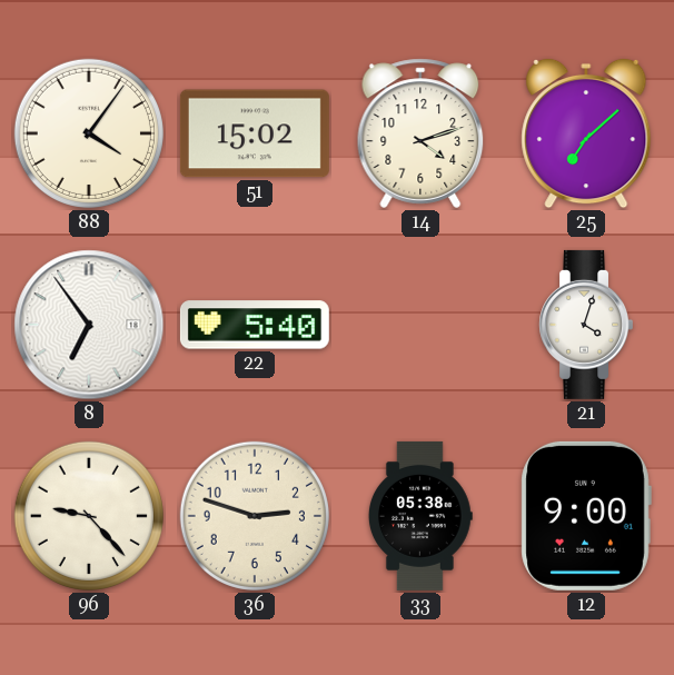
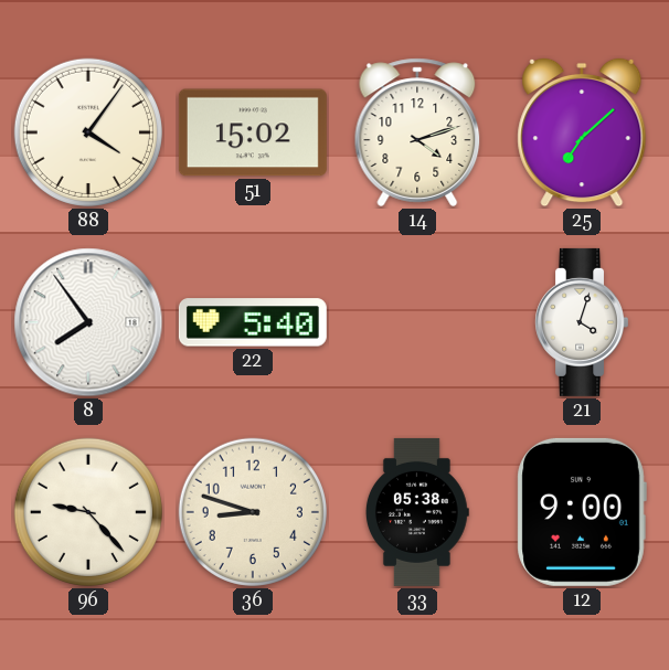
8: 6:54 -> 7:54
36: 2:48 -> 8:48
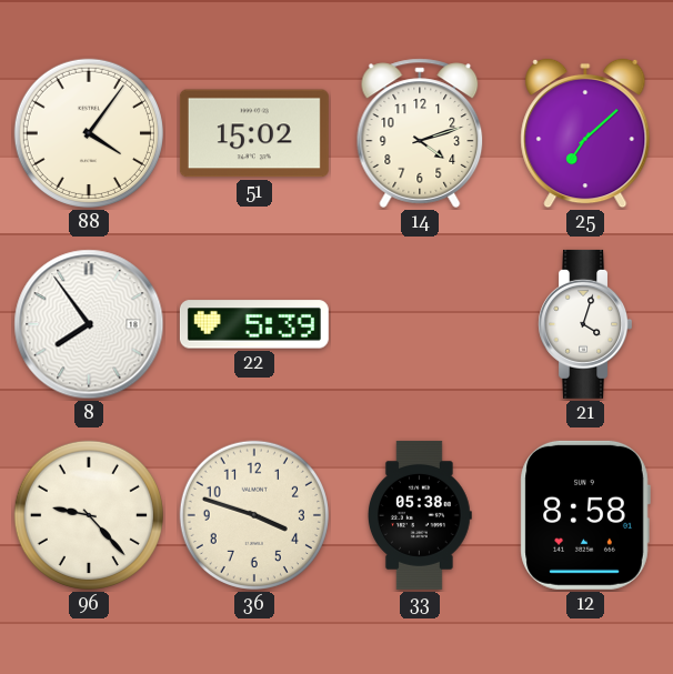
22: 5:40 -> 5:39
36: 8:48 -> 3:48
12: 9:00 -> 8:58
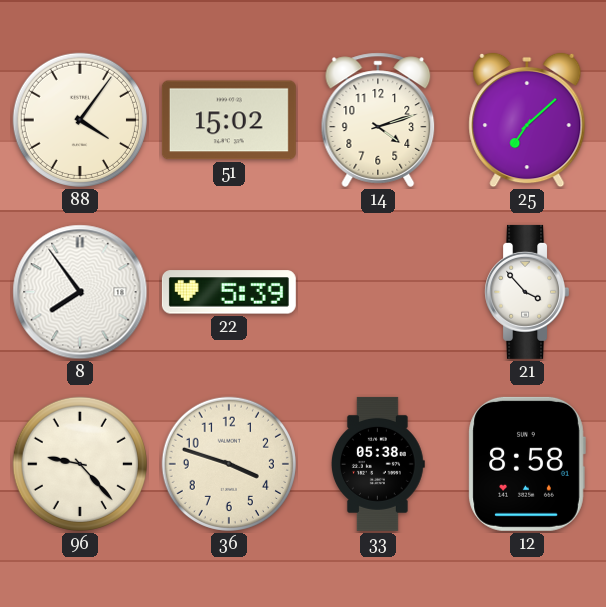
21: 4:03 -> 3:53
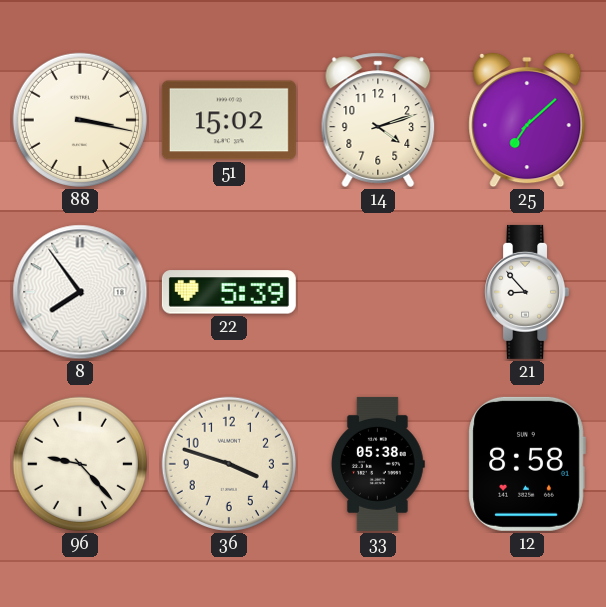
88: 4:06 -> 3:17
21: 3:53 -> 8:53
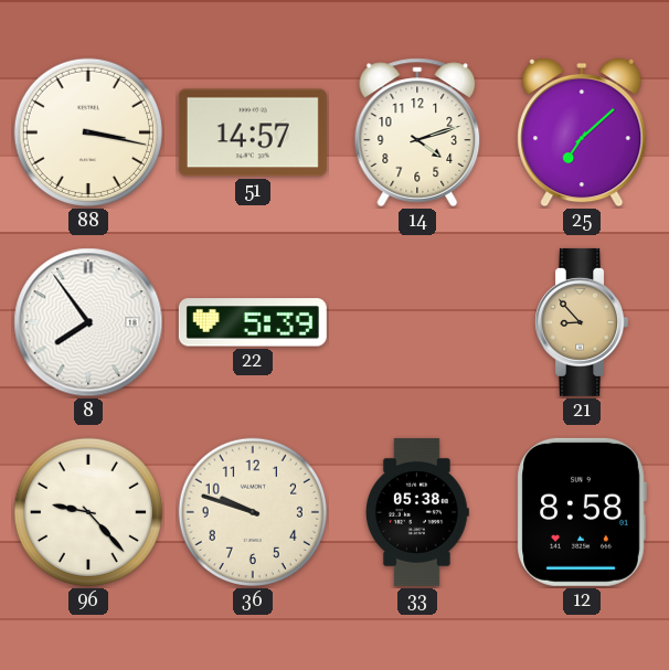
51: 15:02 -> 14:57
21 dial: white -> champagne
36: 3:48 -> 9:48
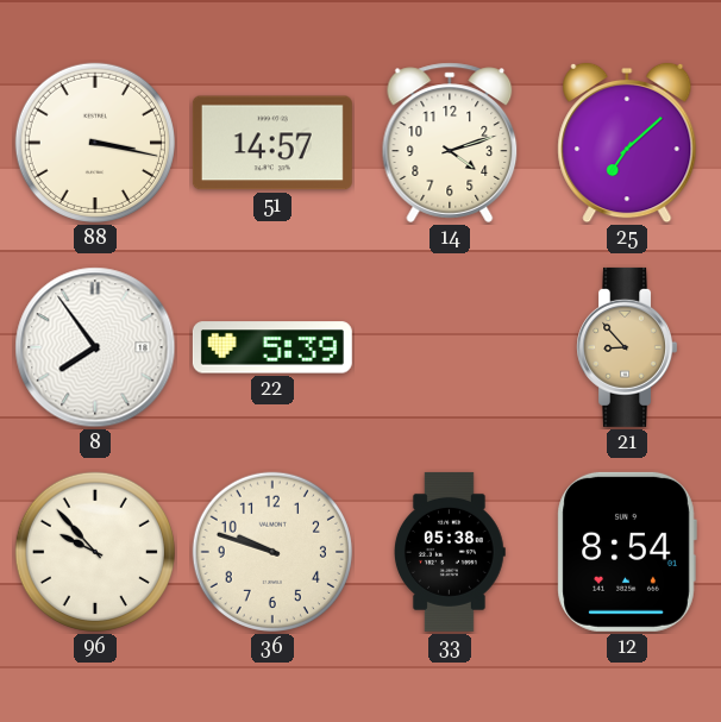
96: 9:23 -> 9:53
12: 8:58 -> 8:54
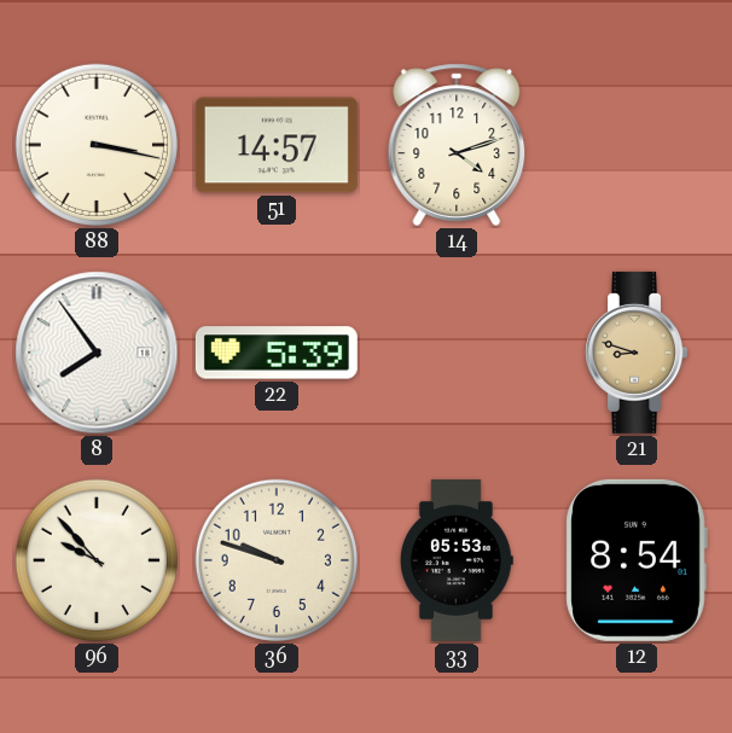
25: 7:08 -> none
21: 8:53 -> 8:48
33: 05:38 -> 05:53
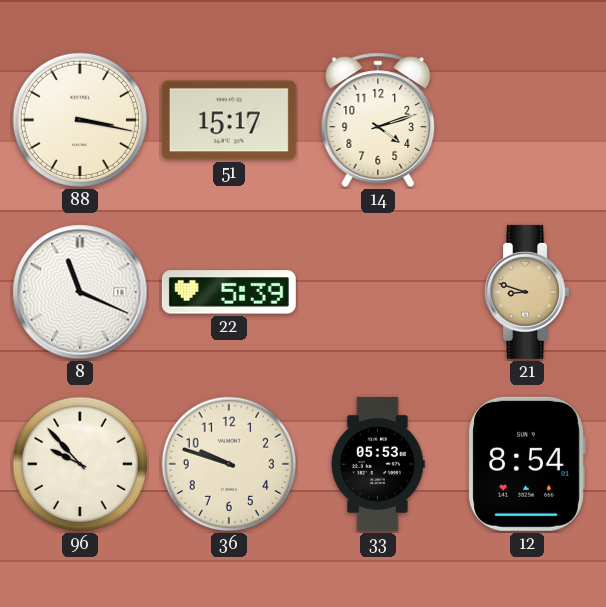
51: 14:57 -> 15:17
8: 7:54 -> 11:19
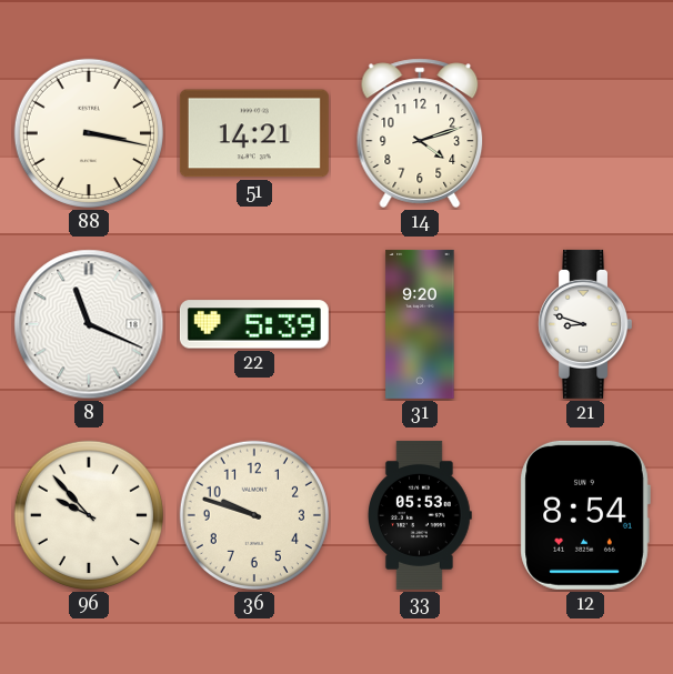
51: 15:17 -> 14:21
31: none -> 9:20
21 dial: champagne -> white
